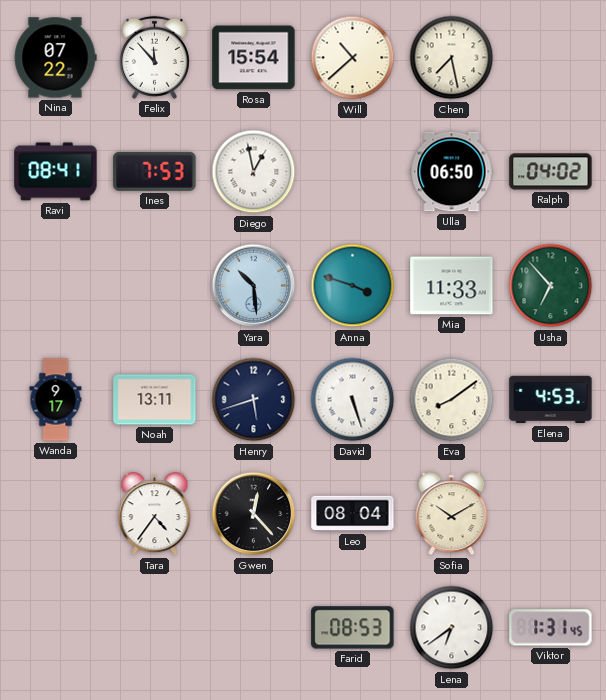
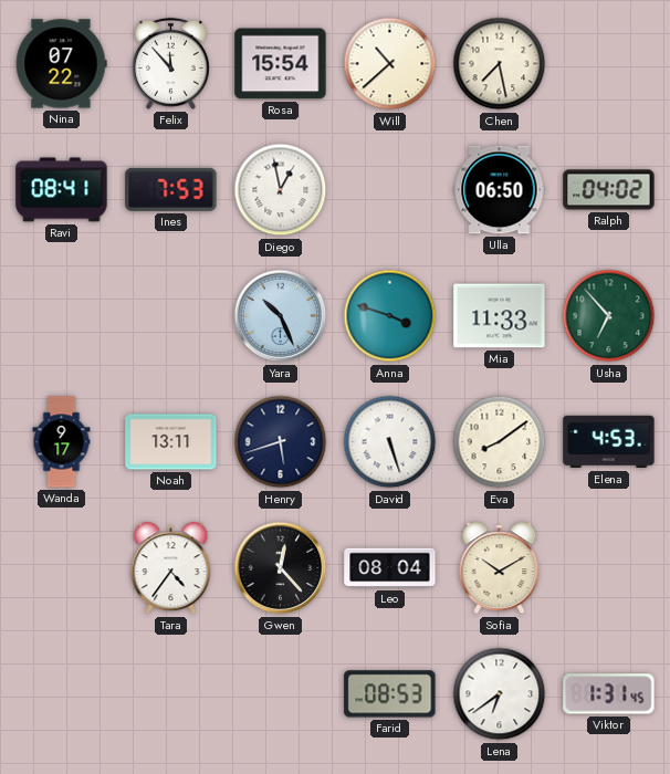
Yara: 10:29 -> 10:26
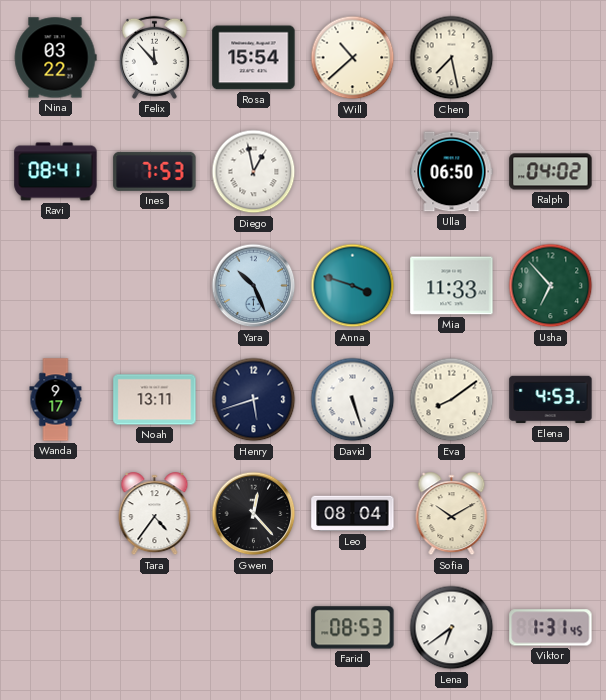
Nina: 07:22 -> 03:22
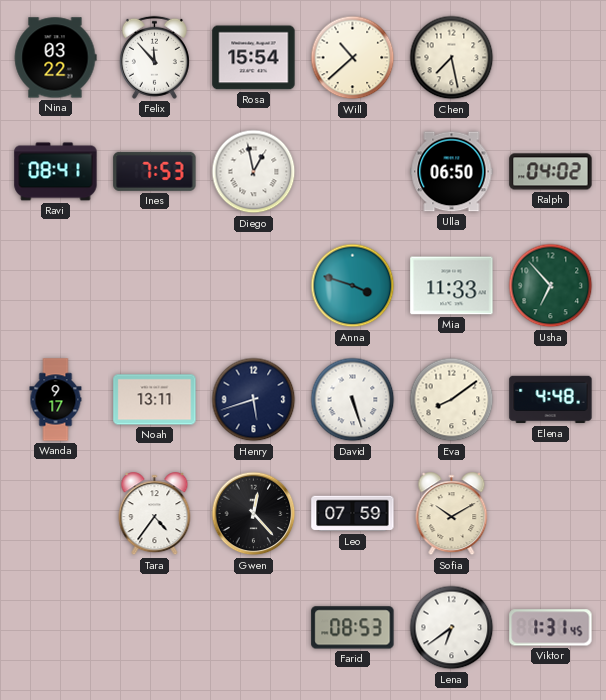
Yara: 10:26 -> none
Elena: 4:53 -> 4:48
Leo: 08:04 -> 07:59
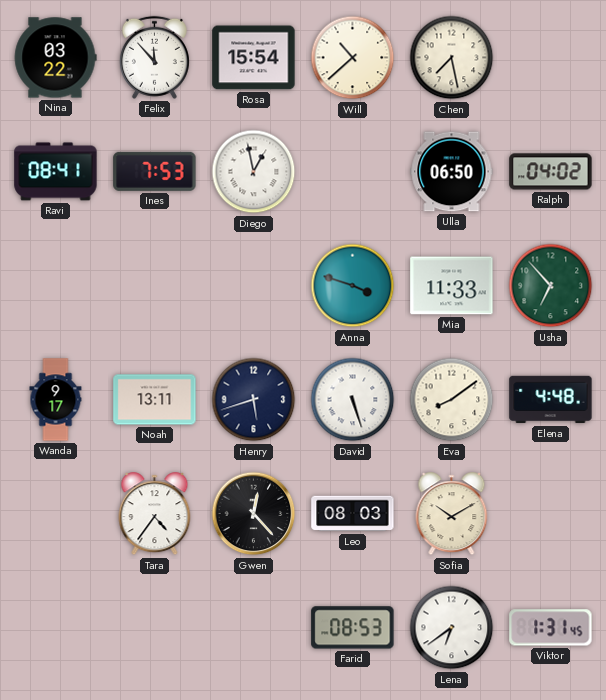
Leo: 07:59 -> 08:03
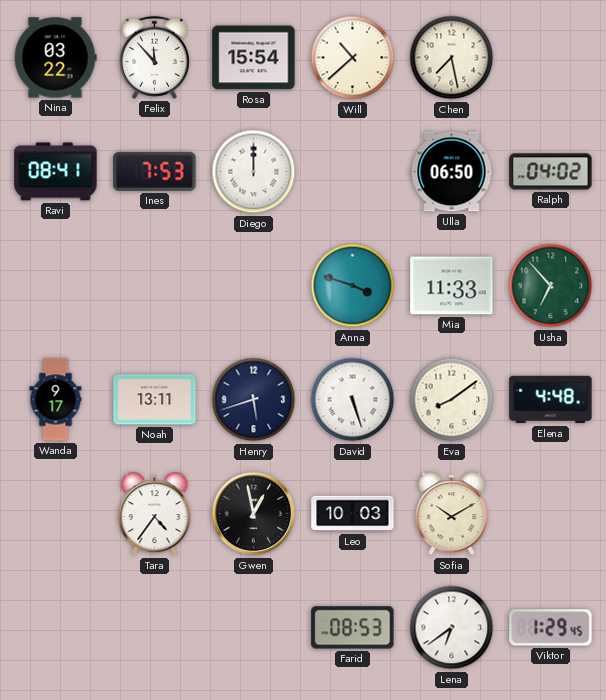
Diego: 12:58 -> 12:00
Gwen: 12:23 -> 12:58
Leo: 08:03 -> 10:03
Viktor: 1:31 -> 1:29
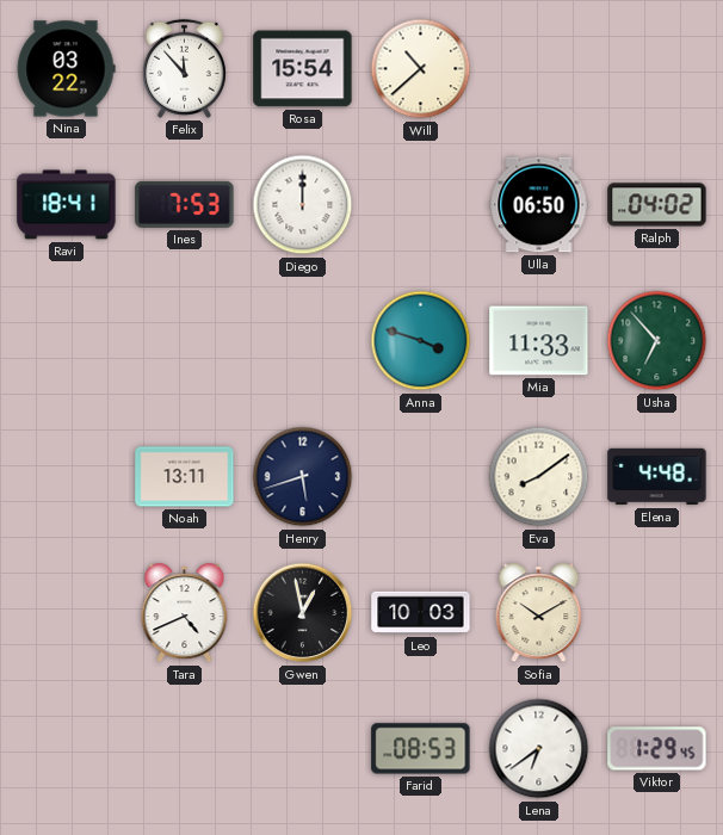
Chen: 7:28 -> none
Ravi: 08:41 -> 18:41
Wanda: 9:17 -> none
David: 5:27 -> none
Tara: 4:36 -> 4:41
